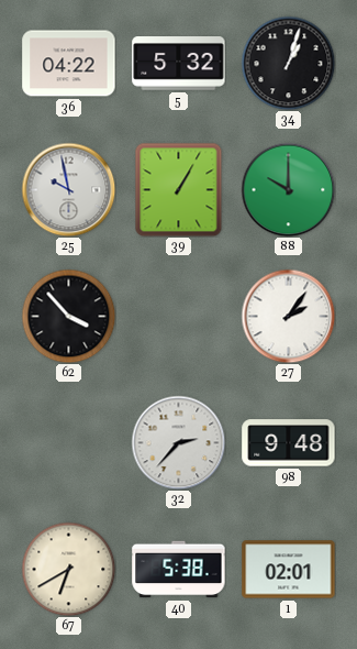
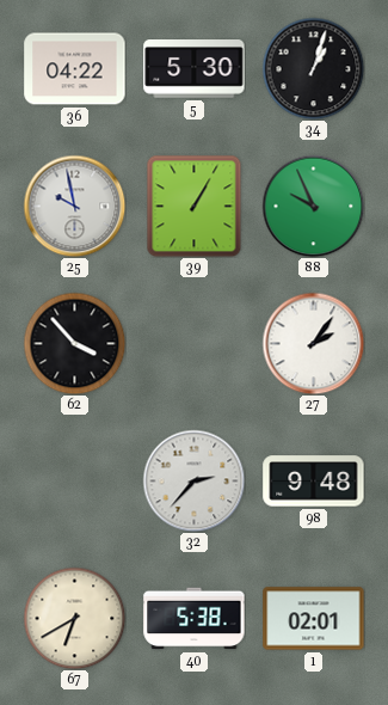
5: 5:32 -> 5:30
88: 10:00 -> 9:56
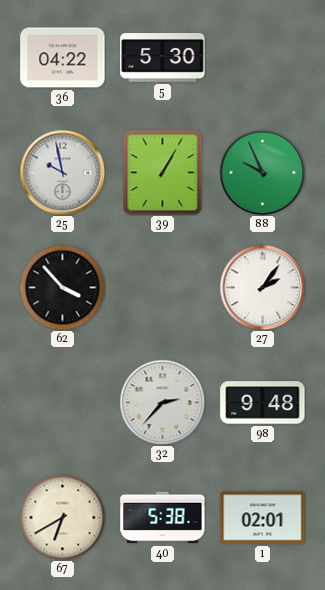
34: 1:03 -> none
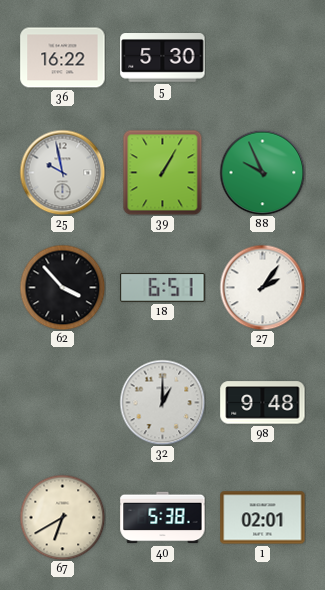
36: 04:22 -> 16:22
18: none -> 6:51
32: 2:37 -> 1:00
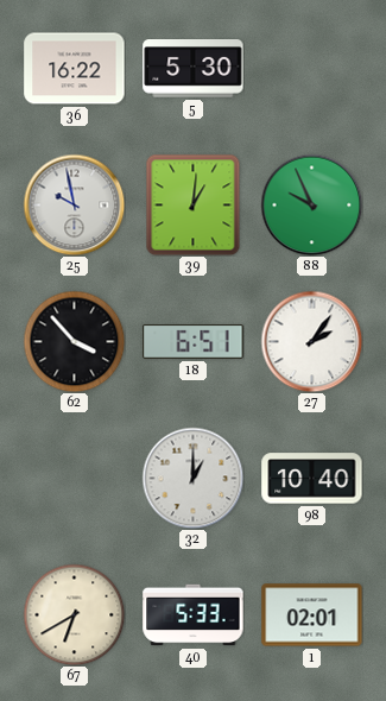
39: 1:05 -> 1:01
98: 9:48 -> 10:40
40: 5:38 -> 5:33
